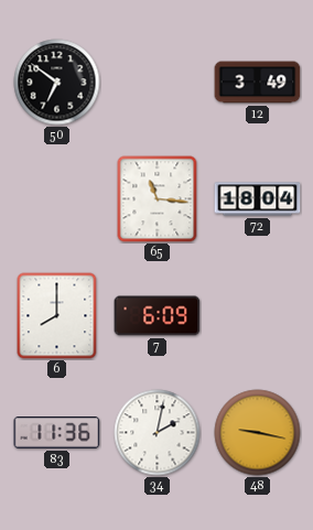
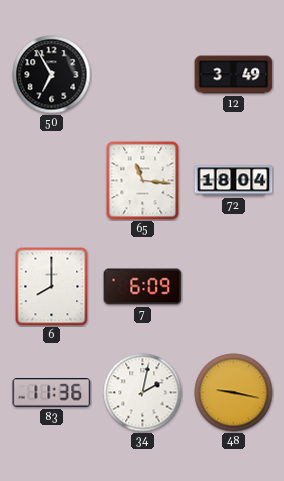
50: 6:51 -> 6:55
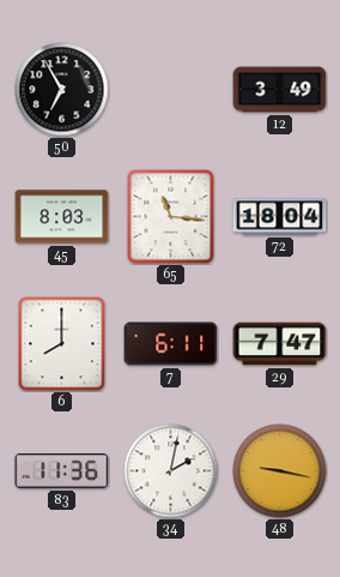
45: none -> 8:03
7: 6:09 -> 6:11
29: none -> 7:47
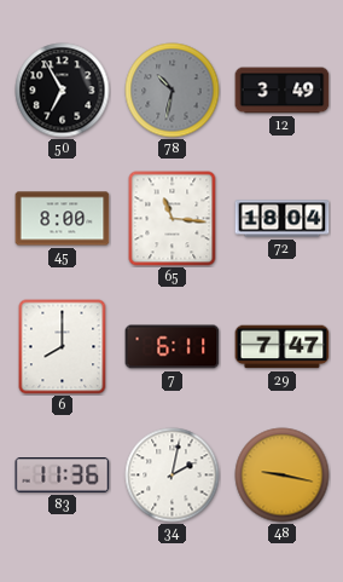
78: none -> 10:32
45: 8:03 -> 8:00
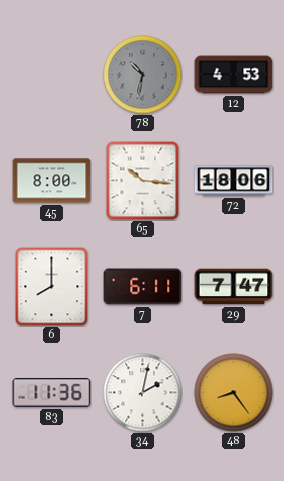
50: 6:55 -> none
12: 3:49 -> 4:53
65: 11:16 -> 10:16
72: 18:04 -> 18:06
48: 9:17 -> 8:24
